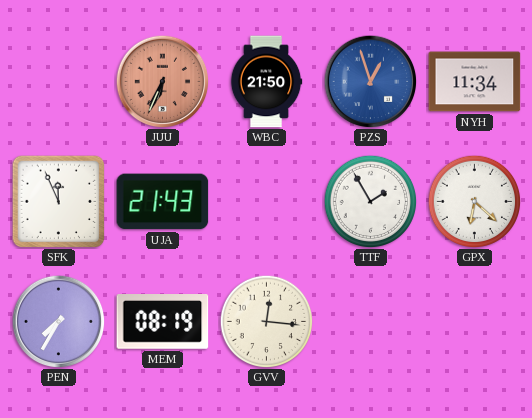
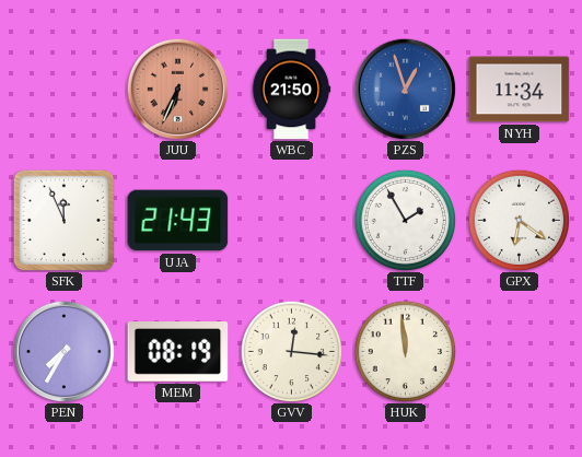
GPX: 6:22 -> 6:21
HUK: none -> 11:59
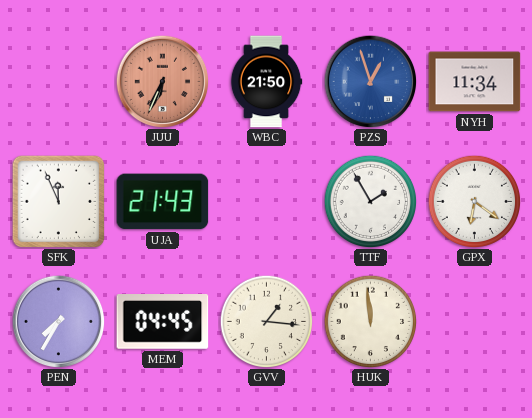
MEM: 08:19 -> 04:45
GVV: 12:16 -> 1:16
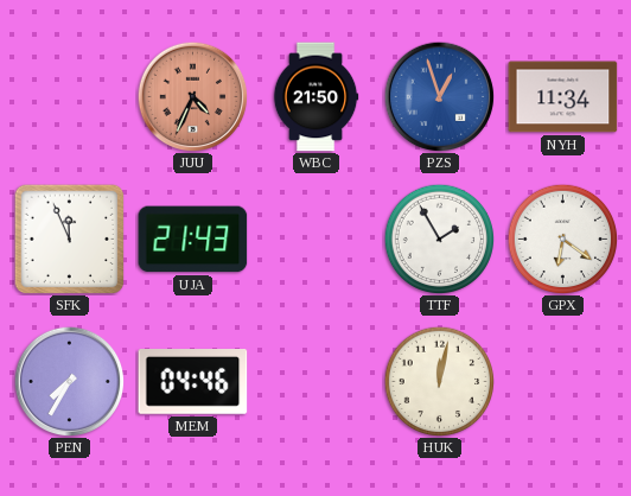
JUU: 6:34 -> 4:34
MEM: 04:45 -> 04:46
GVV: 1:16 -> none
HUK: 11:59 -> 12:02
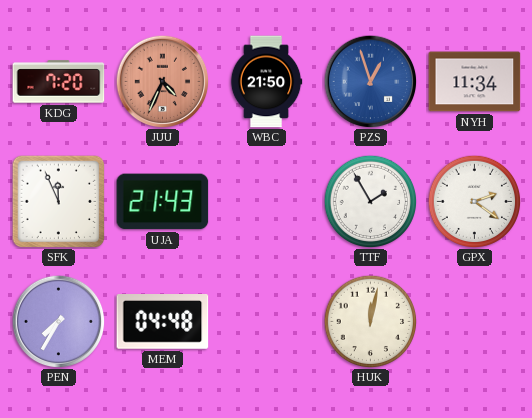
KDG: none -> 7:20
GPX: 6:21 -> 2:21
MEM: 04:46 -> 04:48
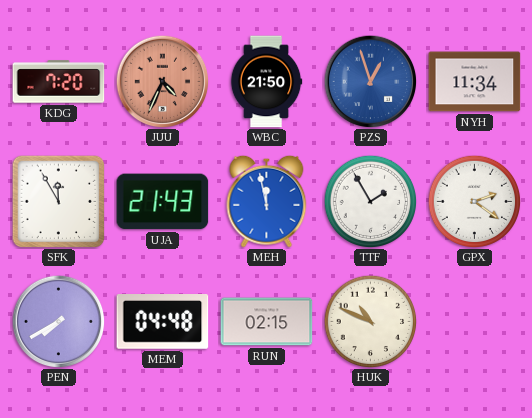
SFK: 11:56 -> 11:55
MEH: none -> 11:58
PEN: 7:35 -> 7:40
RUN: none -> 02:15
HUK: 12:02 -> 10:49
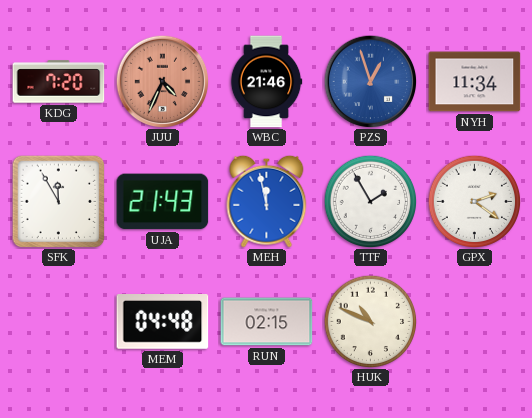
WBC: 21:50 -> 21:46
PEN: 7:40 -> none
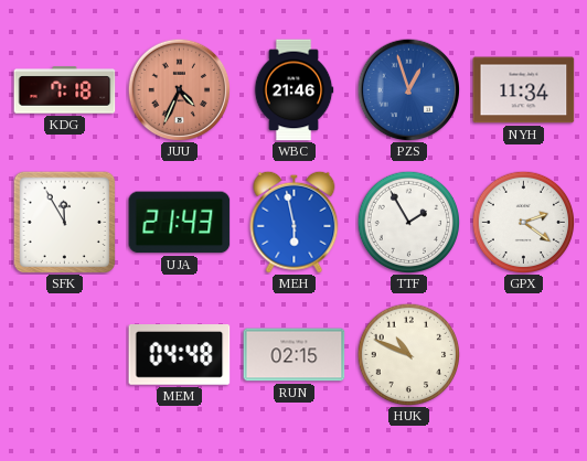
KDG: 7:20 -> 7:18
MEH: 11:58 -> 5:58
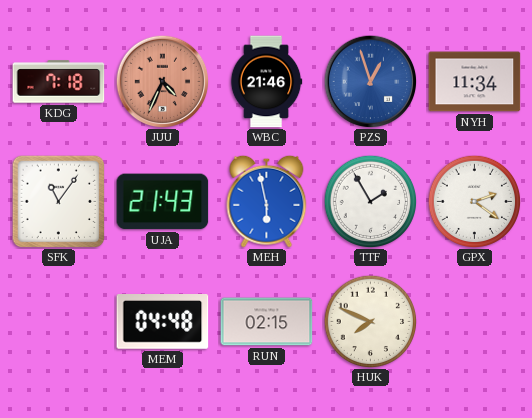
SFK: 11:55 -> 11:06
HUK: 10:49 -> 7:49
